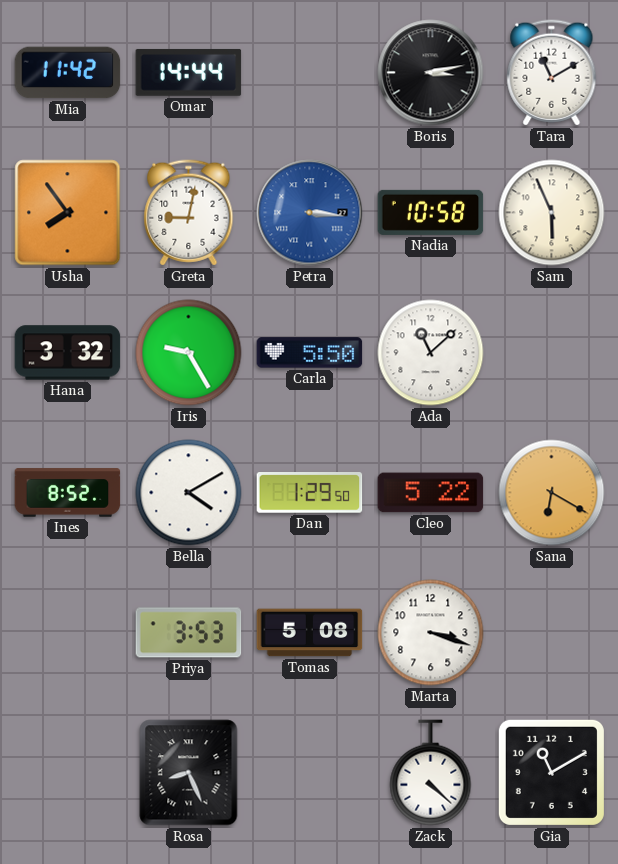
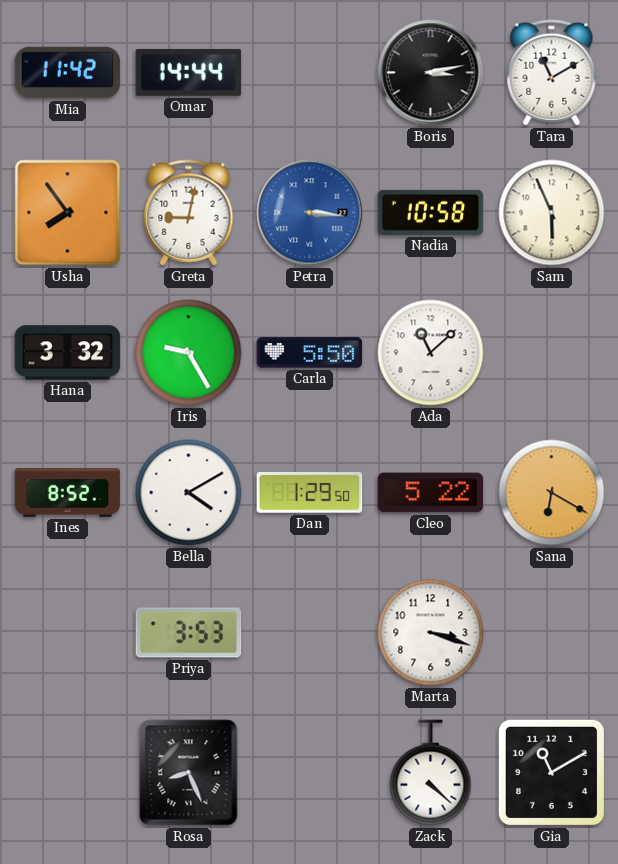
Tomas: 5:08 -> none
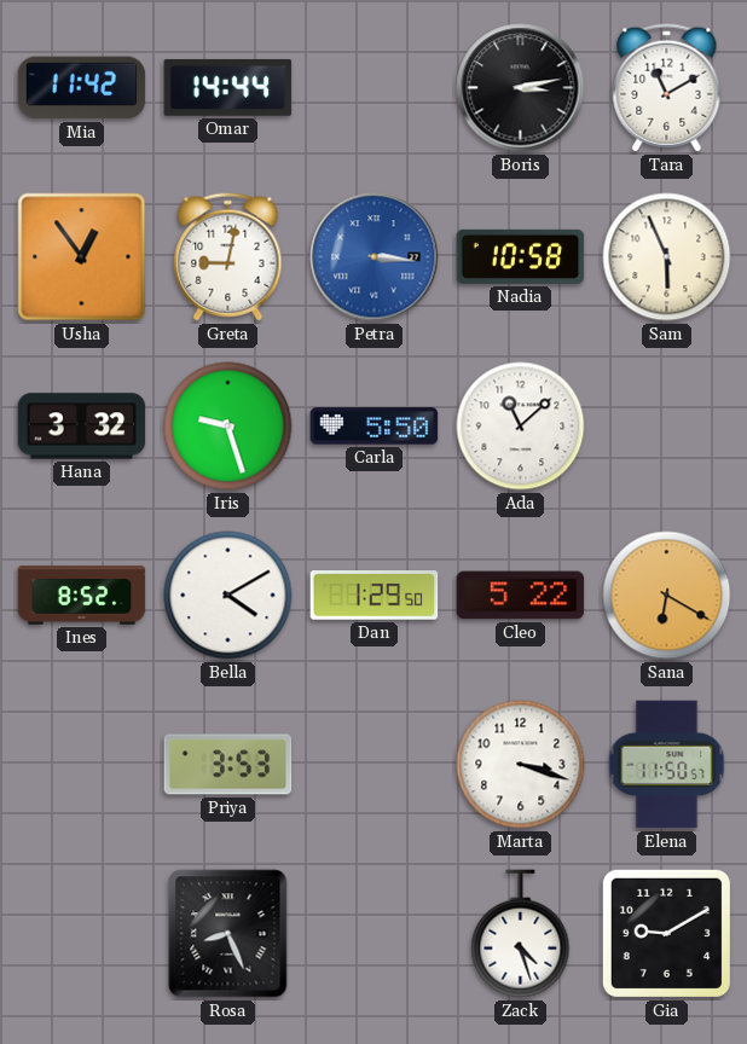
Usha: 7:54 -> 12:54
Iris: 9:25 -> 9:27
Elena: none -> 11:50
Zack: 4:22 -> 4:27
Gia: 11:10 -> 9:10
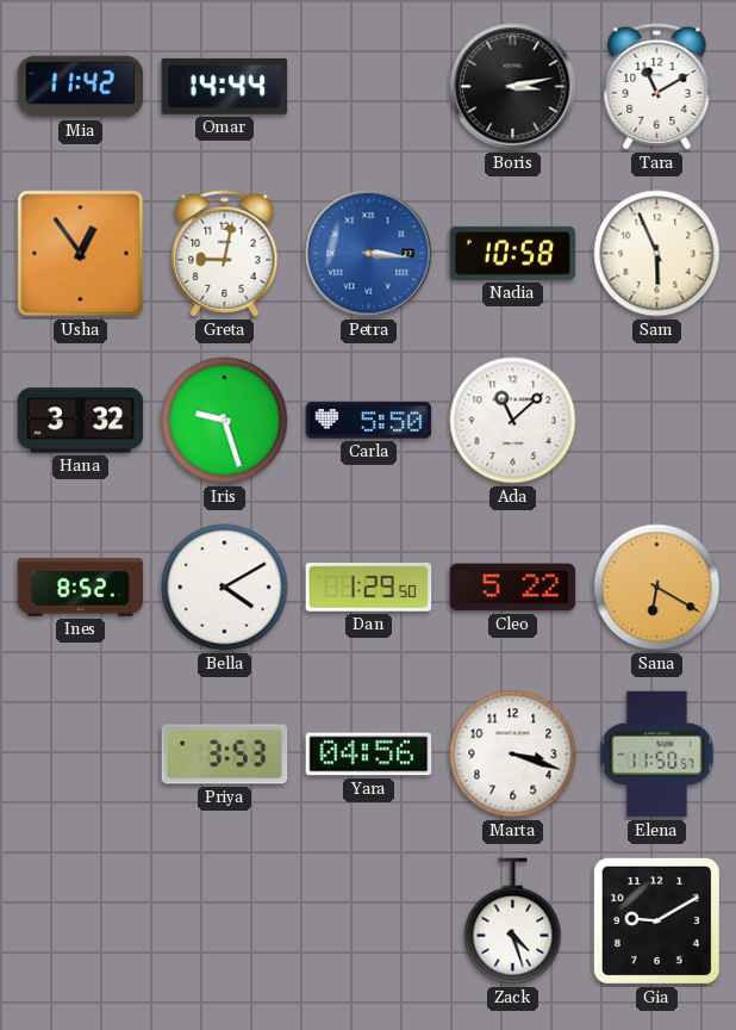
Yara: none -> 04:56
Rosa: 8:26 -> none
